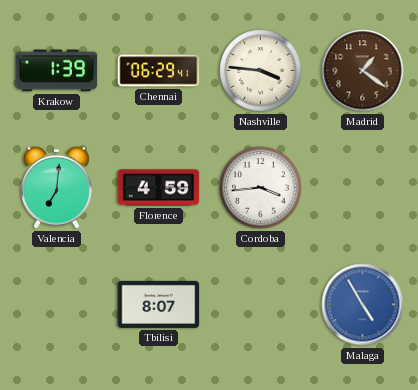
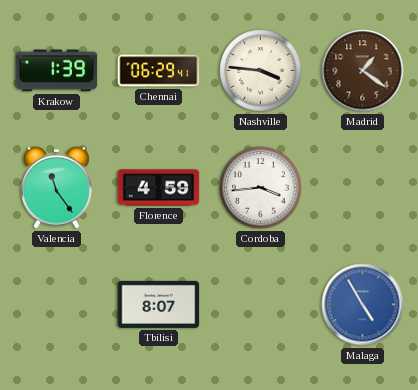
Valencia: 7:01 -> 11:24
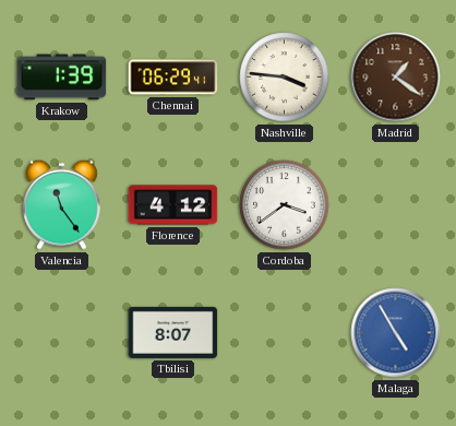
Florence: 4:59 -> 4:12
Cordoba: 3:44 -> 3:39
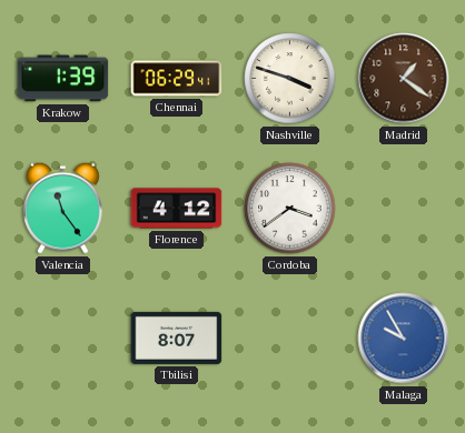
Nashville: 3:46 -> 3:48
Malaga: 4:55 -> 9:55
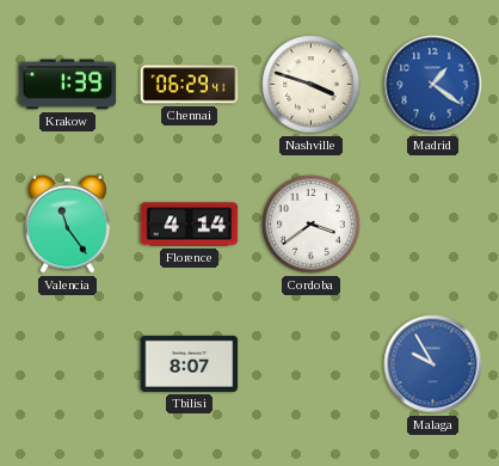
Madrid dial: brown -> blue
Florence: 4:12 -> 4:14
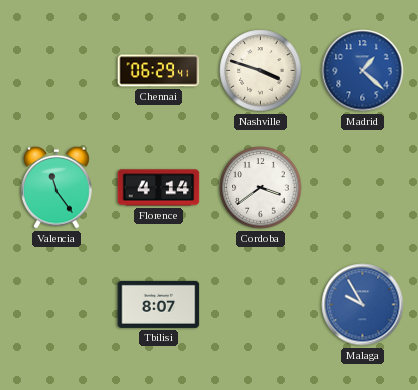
Krakow: 1:39 -> none
Madrid: 1:21 -> 1:22
